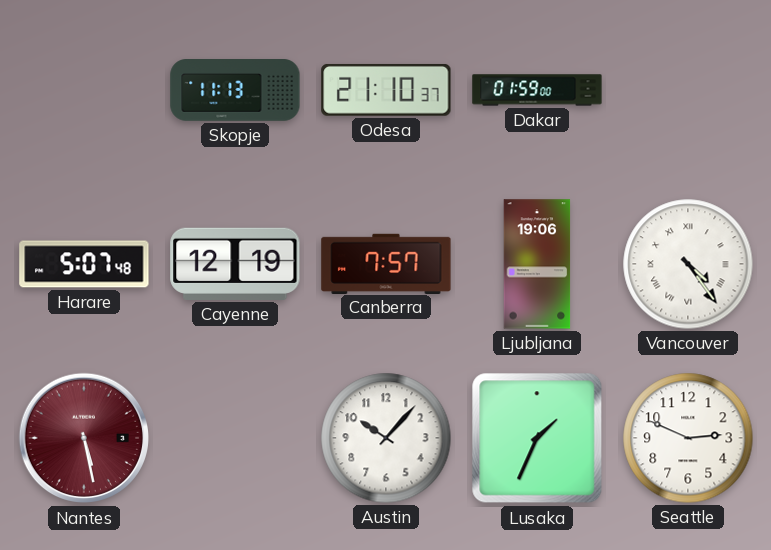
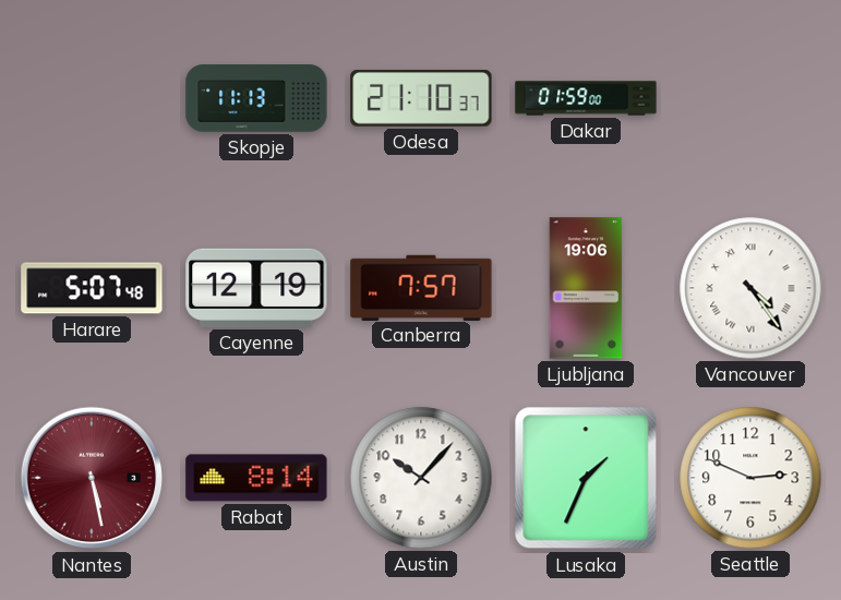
Rabat: none -> 8:14
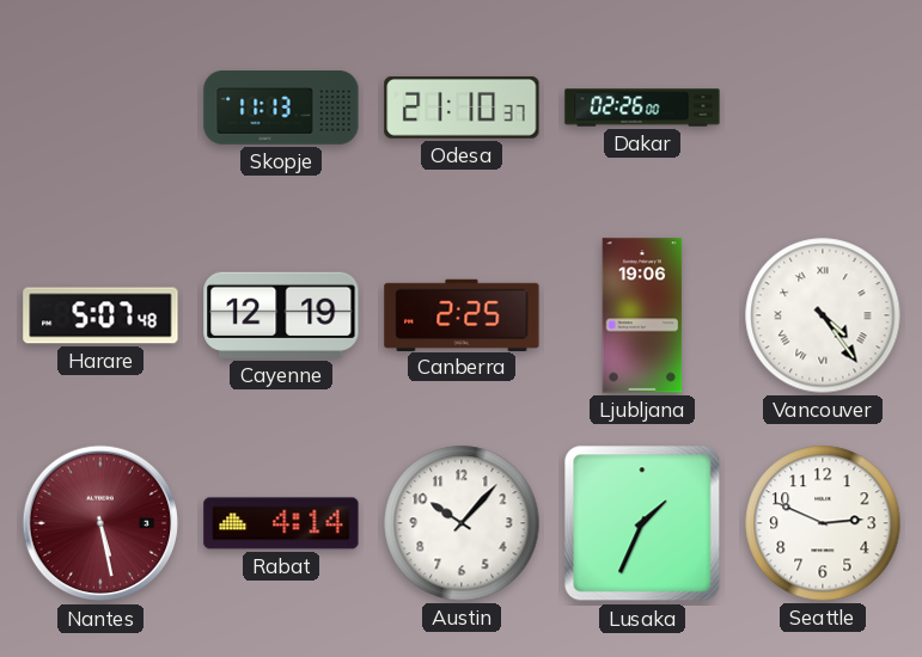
Dakar: 01:59 -> 02:26
Canberra: 7:57 -> 2:25
Rabat: 8:14 -> 4:14
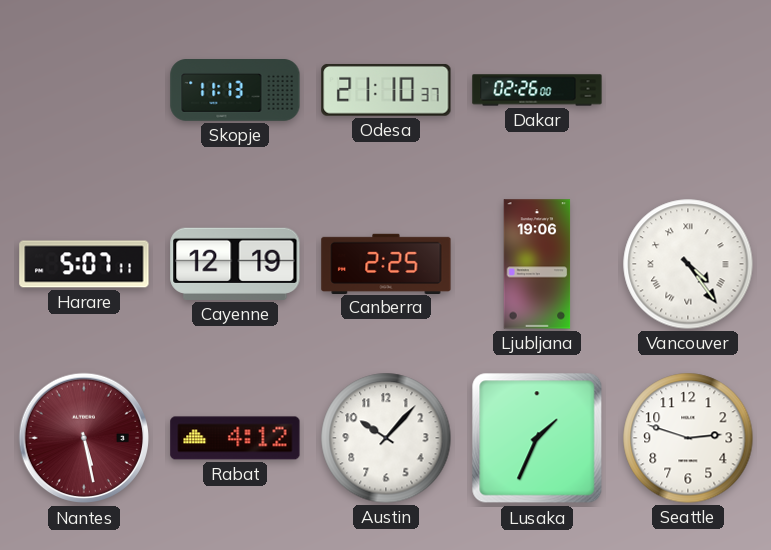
Harare: 5:07:48 -> 5:07:11
Rabat: 4:14 -> 4:12
Seattle: 2:49 -> 2:48
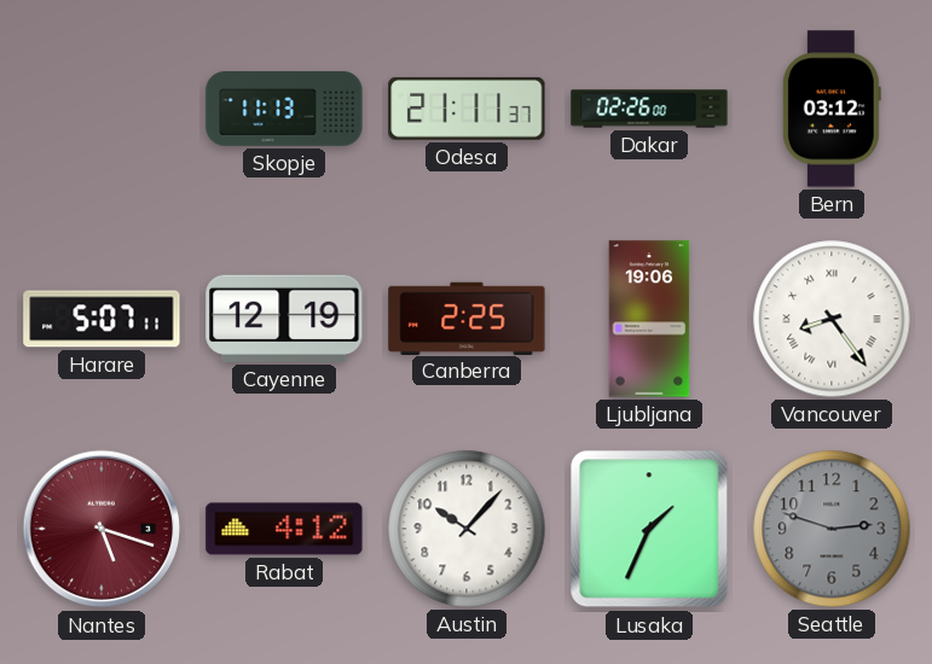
Odesa: 21:10 -> 21:11
Bern: none -> 03:12
Vancouver: 4:24 -> 8:24
Nantes: 5:28 -> 5:18
Seattle dial: white -> grey
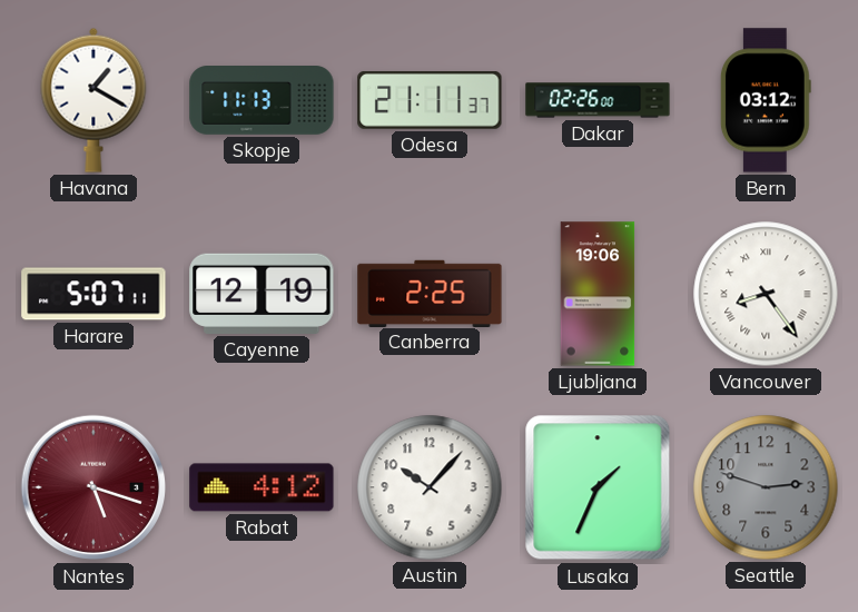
Havana: none -> 1:20
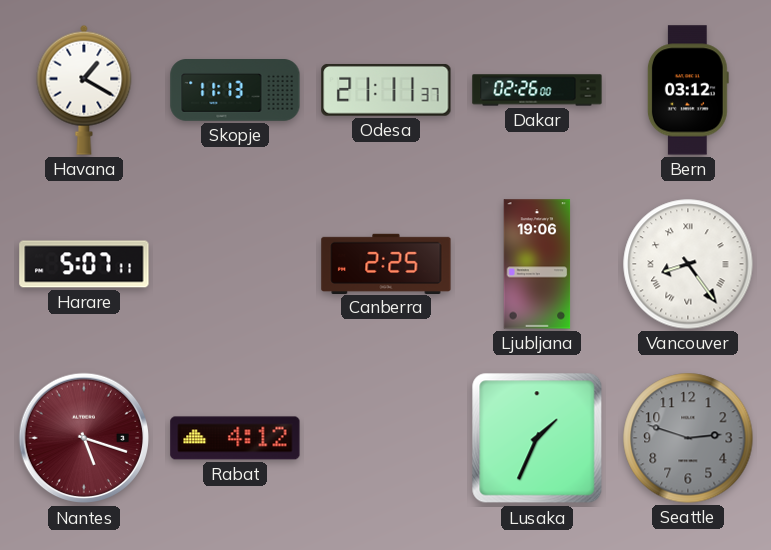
Cayenne: 12:19 -> none
Austin: 10:07 -> none
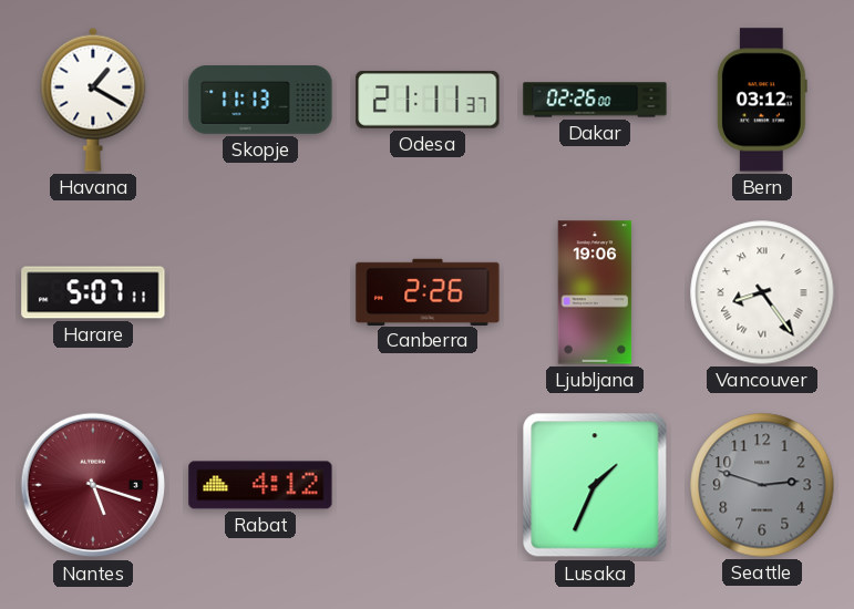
Canberra: 2:25 -> 2:26
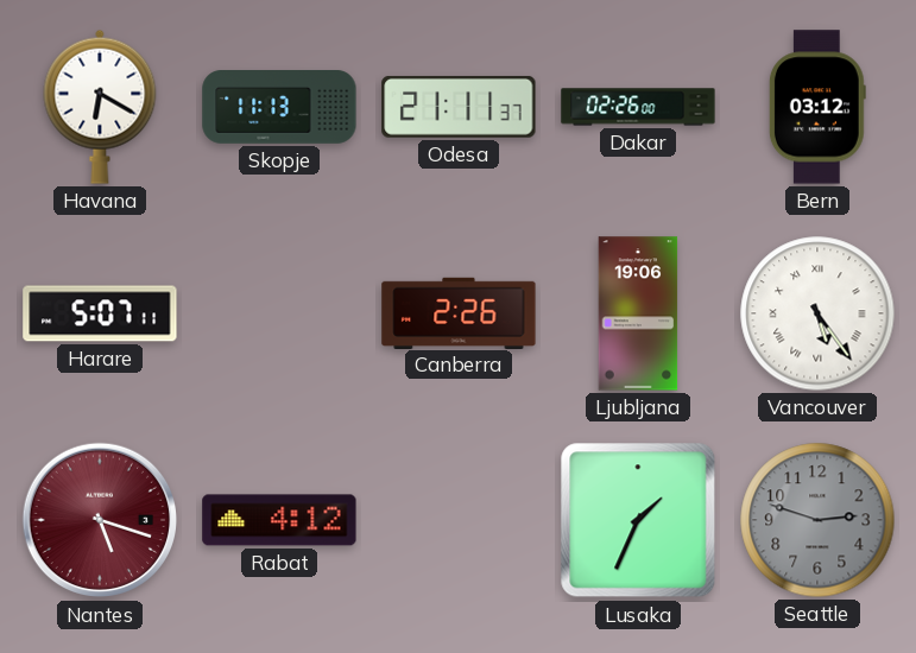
Havana: 1:20 -> 6:20
Vancouver: 8:24 -> 5:24
